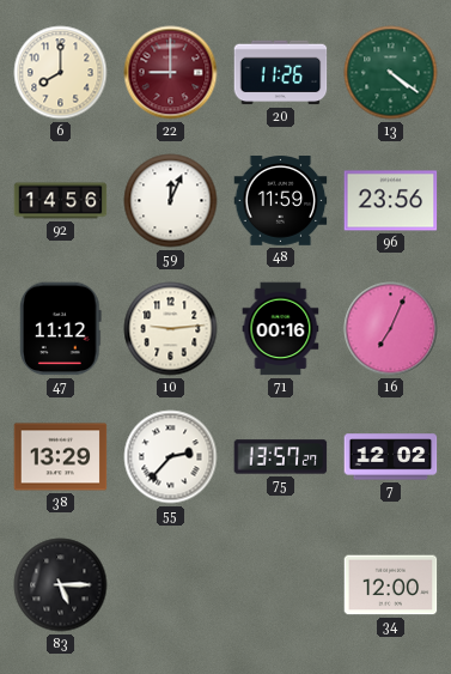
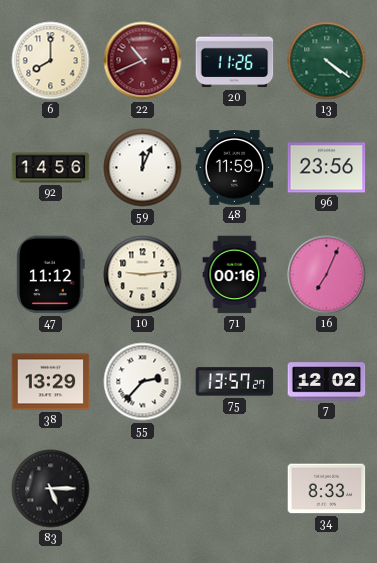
22: 9:00 -> 10:41
34: 12:00 -> 8:33
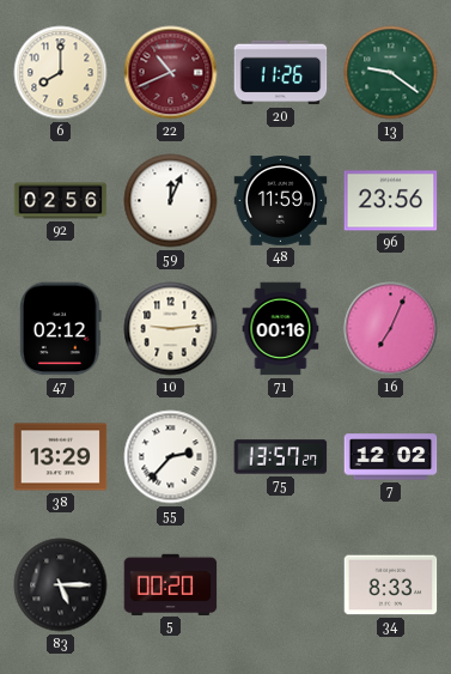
13: 4:21 -> 9:21
92: 14:56 -> 02:56
47: 11:12 -> 02:12
5: none -> 00:20
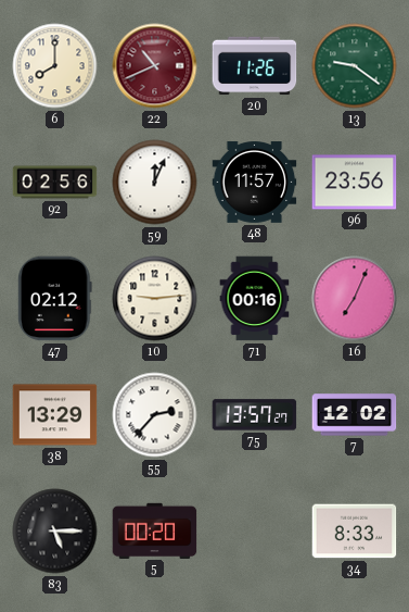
48: 11:59 -> 11:57
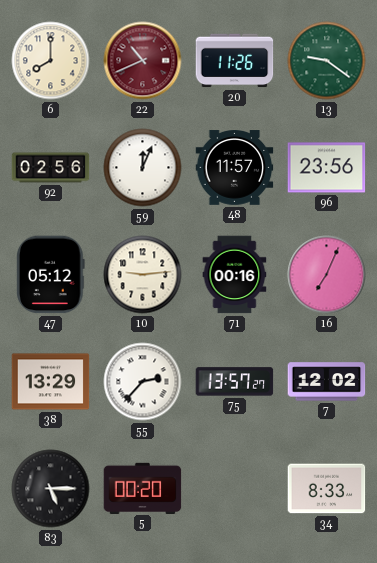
47: 02:12 -> 05:12
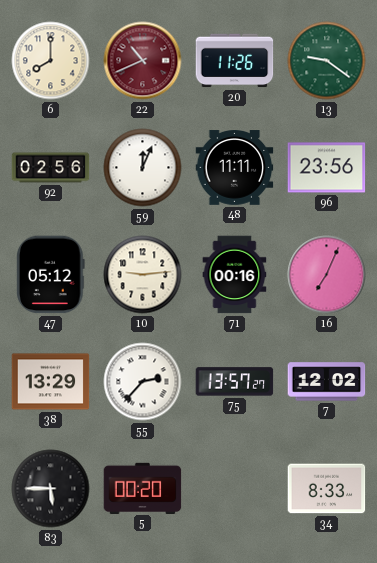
48: 11:57 -> 11:11
83: 5:15 -> 5:45
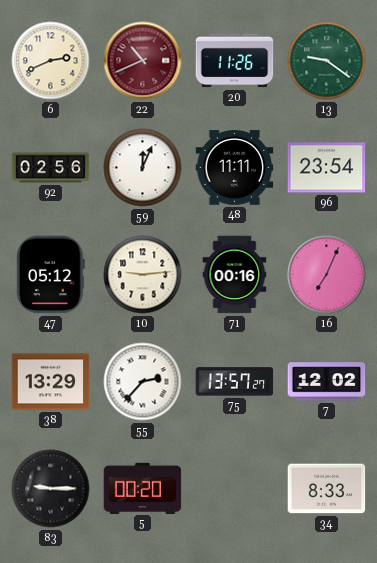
6: 8:00 -> 2:41
96: 23:56 -> 23:54
83: 5:45 -> 9:15
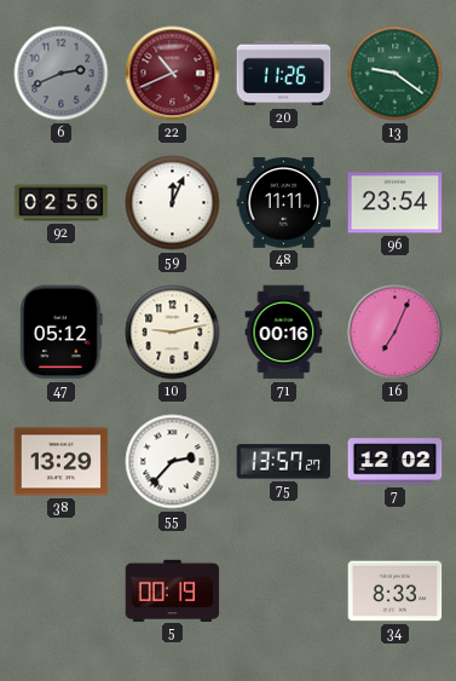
6 dial: cream -> grey
10: 9:14 -> 9:13
83: 9:15 -> none
5: 00:20 -> 00:19
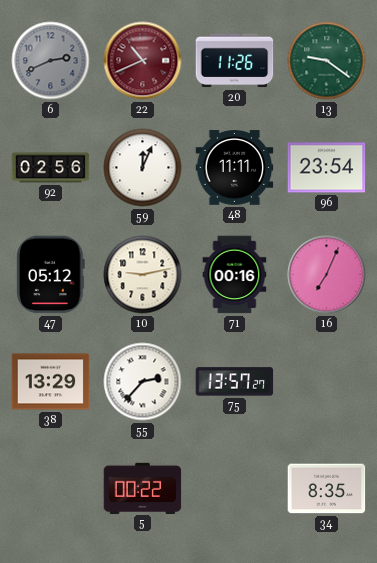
7: 12:02 -> none
5: 00:19 -> 00:22
34: 8:33 -> 8:35
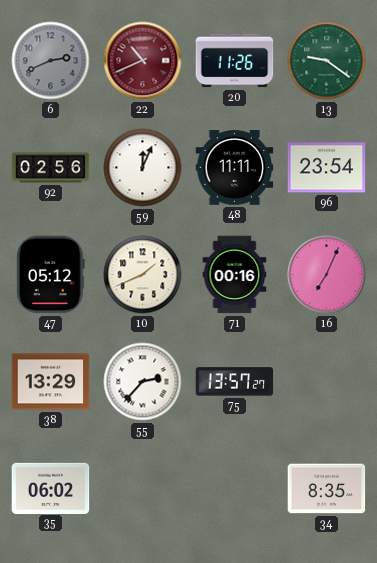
10: 9:13 -> 1:41
35: none -> 06:02
5: 00:22 -> none
